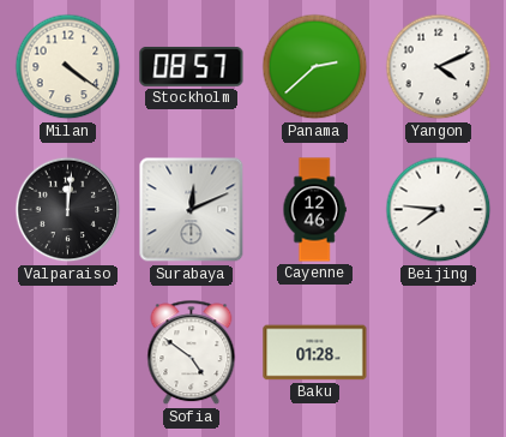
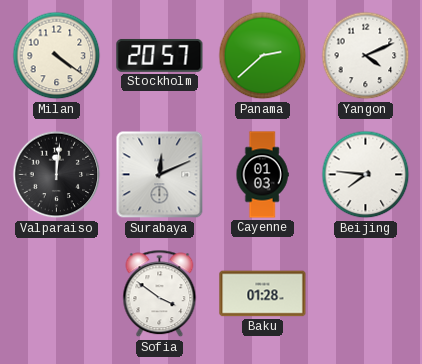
Stockholm: 08:57 -> 20:57
Cayenne: 12:46 -> 01:03
Sofia: 4:51 -> 3:51
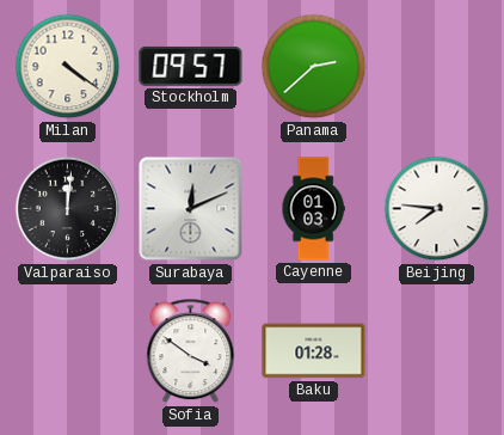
Stockholm: 20:57 -> 09:57
Yangon: 4:11 -> none
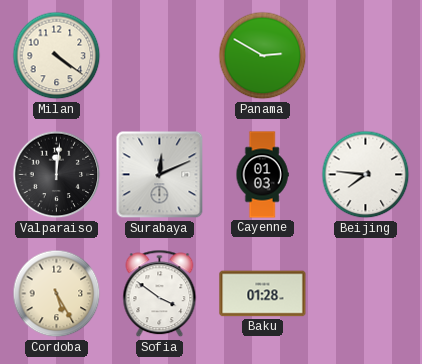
Stockholm: 09:57 -> none
Panama: 2:38 -> 2:50
Cordoba: none -> 5:25
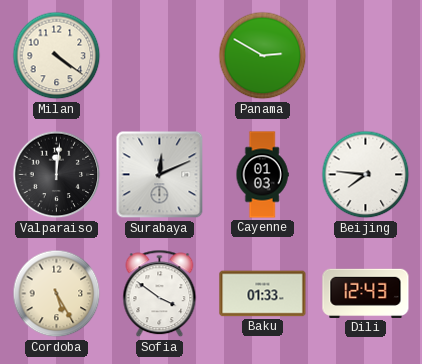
Baku: 01:28 -> 01:33
Dili: none -> 12:43
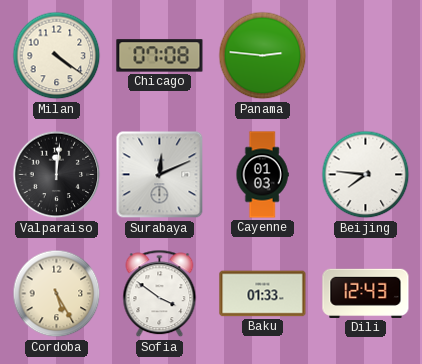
Chicago: none -> 07:08
Panama: 2:50 -> 2:46
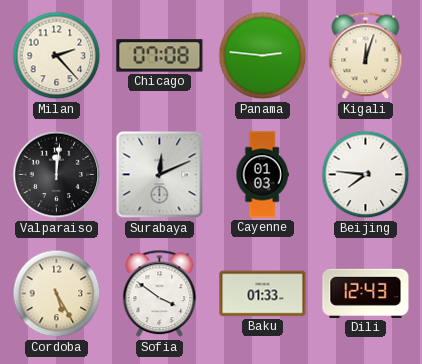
Milan: 4:21 -> 2:23
Kigali: none -> 12:03
